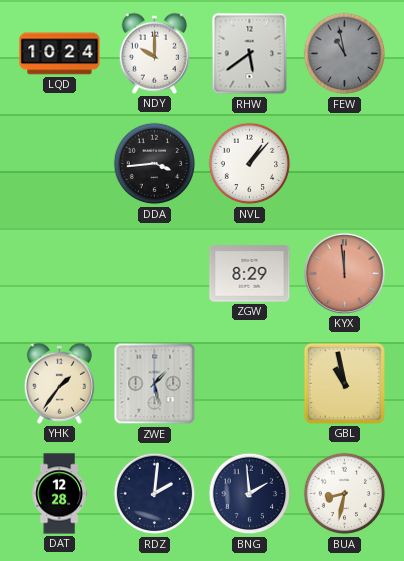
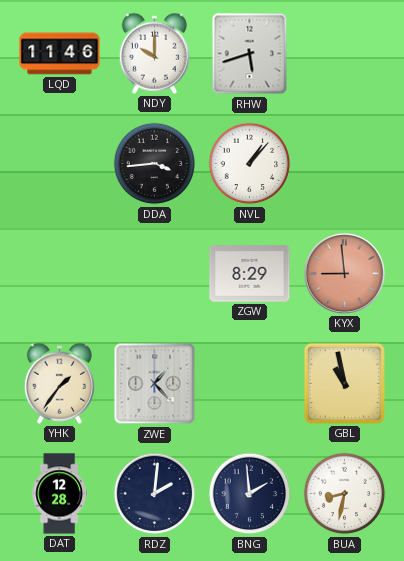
LQD: 10:24 -> 11:46
RHW: 5:39 -> 5:42
FEW: 10:58 -> none
KYX: 11:59 -> 8:59
ZWE: 1:28 -> 1:23
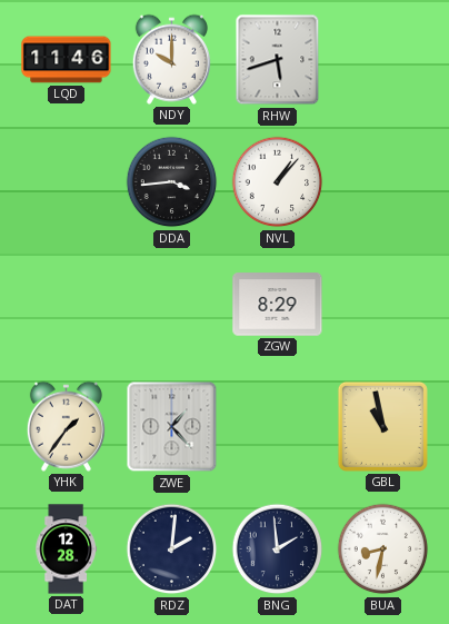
KYX: 8:59 -> none
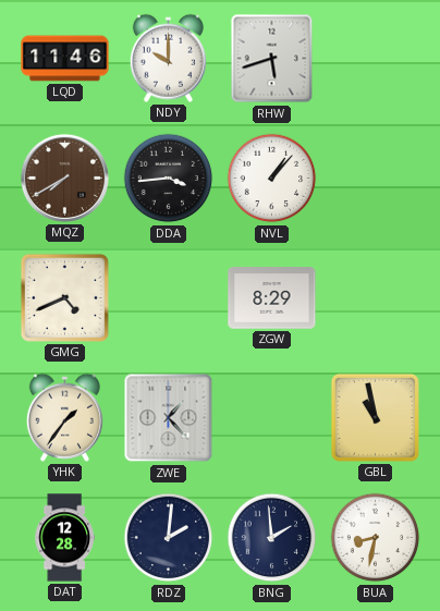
MQZ: none -> 7:40
GMG: none -> 4:41
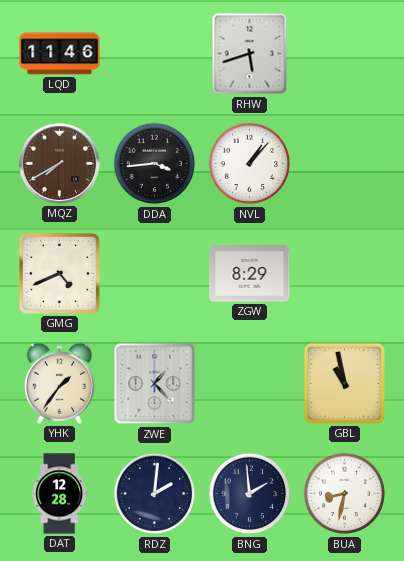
NDY: 10:00 -> none
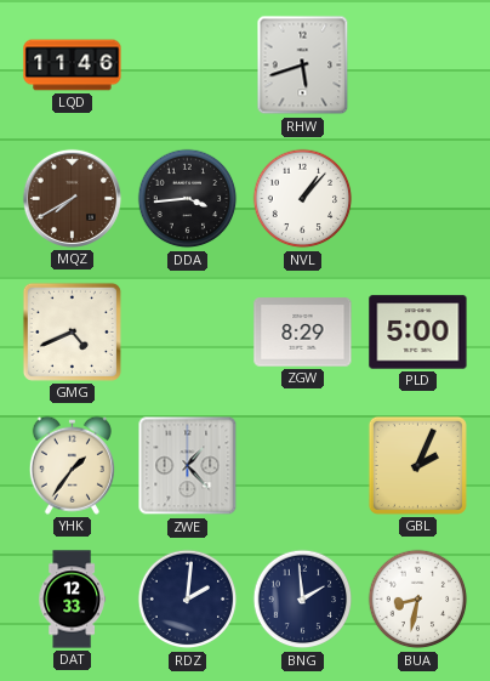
PLD: none -> 5:00
GBL: 10:58 -> 2:04
DAT: 12:28 -> 12:33
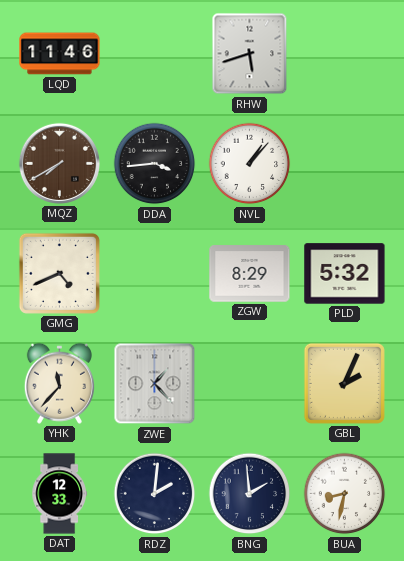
PLD: 5:00 -> 5:32
YHK: 1:36 -> 11:37
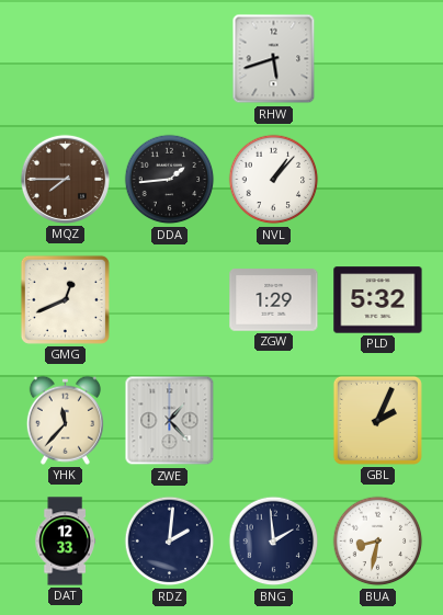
LQD: 11:46 -> none
MQZ: 7:40 -> 7:45
DDA: 3:44 -> 1:44
GMG: 4:41 -> 12:41
ZGW: 8:29 -> 1:29
